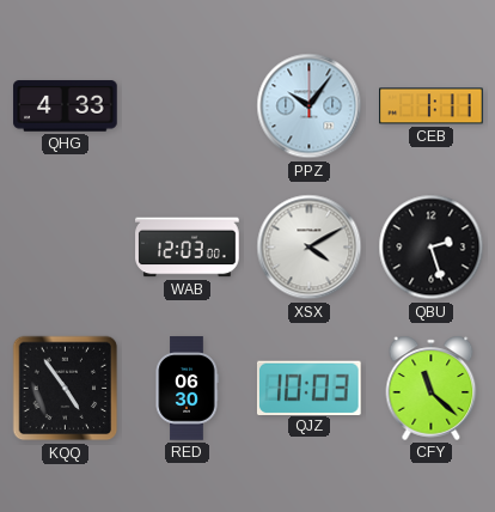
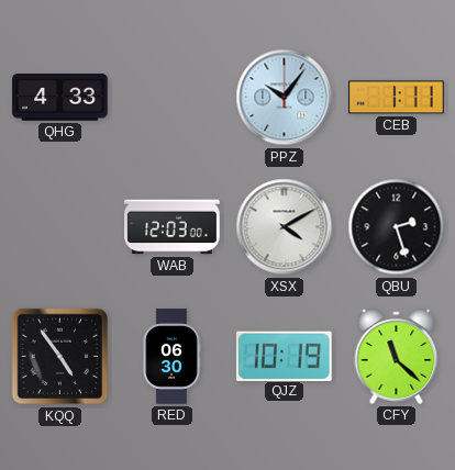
QJZ: 10:03 -> 10:19
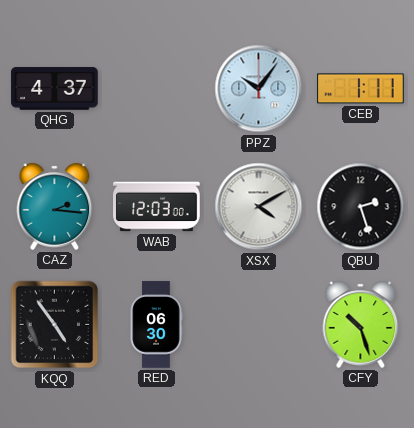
QHG: 4:33 -> 4:37
CAZ: none -> 2:16
QJZ: 10:19 -> none
CFY: 11:22 -> 10:27
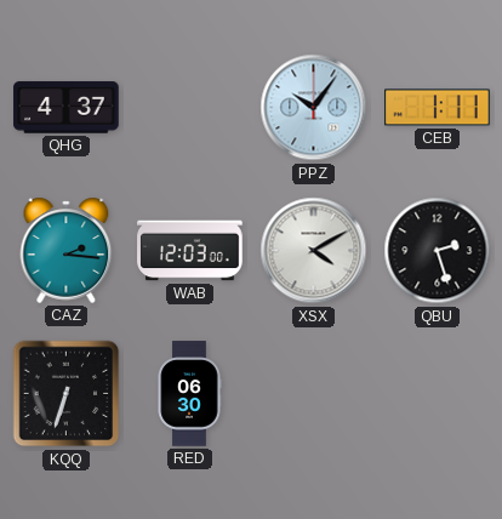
KQQ: 4:54 -> 6:33
CFY: 10:27 -> none
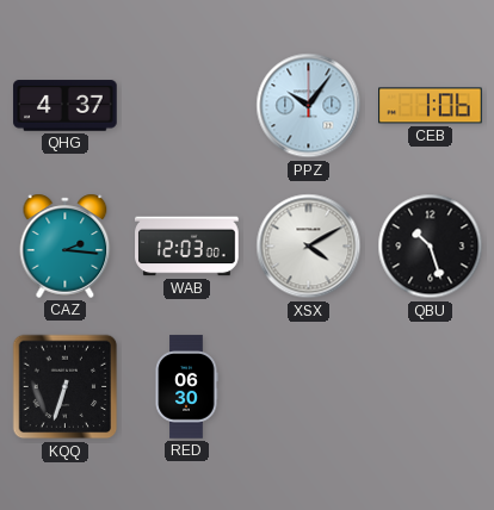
CEB: 1:11 -> 1:06
QBU: 2:27 -> 10:27
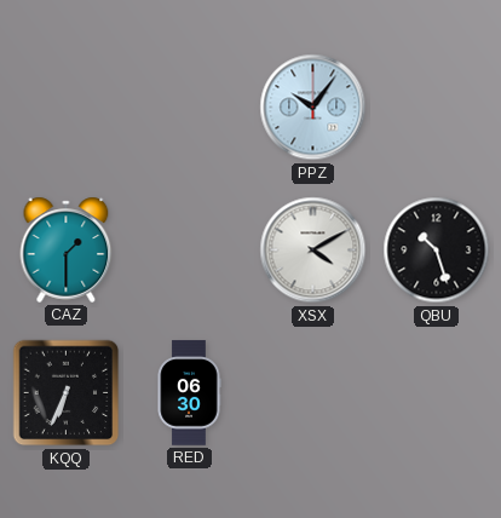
QHG: 4:37 -> none
CEB: 1:06 -> none
CAZ: 2:16 -> 1:30
WAB: 12:03 -> none
KQQ: 6:33 -> 6:34
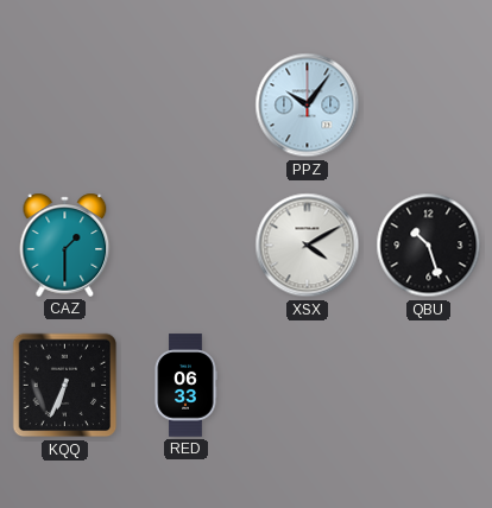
RED: 06:30 -> 06:33
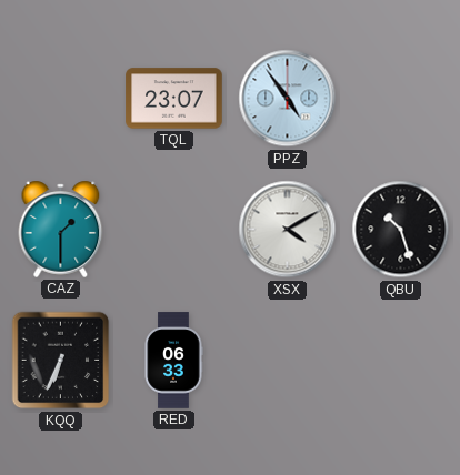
TQL: none -> 23:07
PPZ: 10:06 -> 4:54
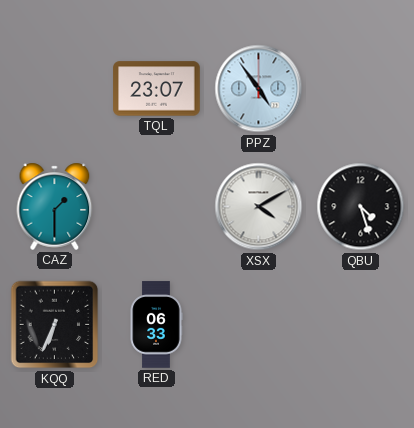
QBU: 10:27 -> 4:27
